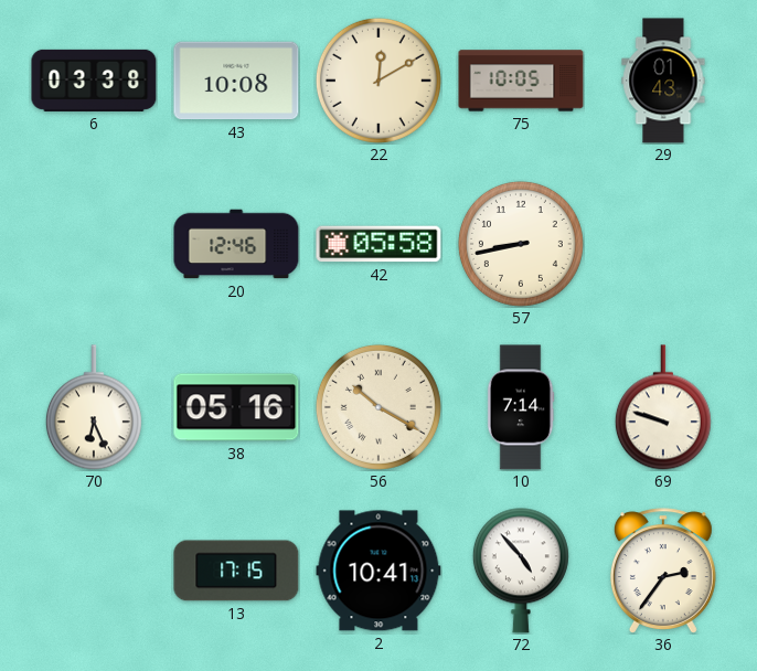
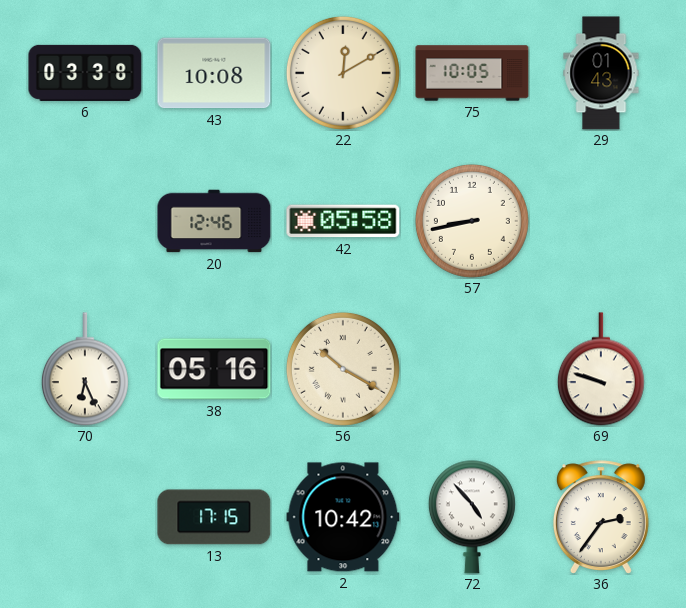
10: 7:14 -> none
2: 10:41 -> 10:42
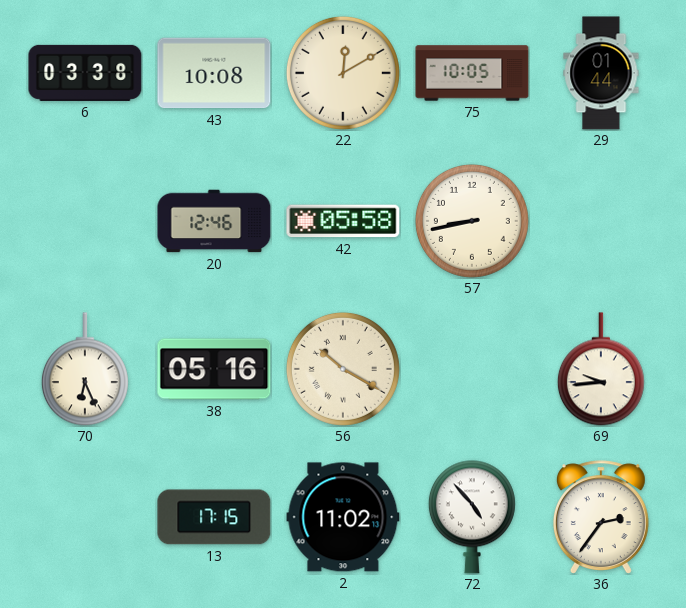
29: 01:43 -> 01:44
69: 9:48 -> 9:44
2: 10:42 -> 11:02
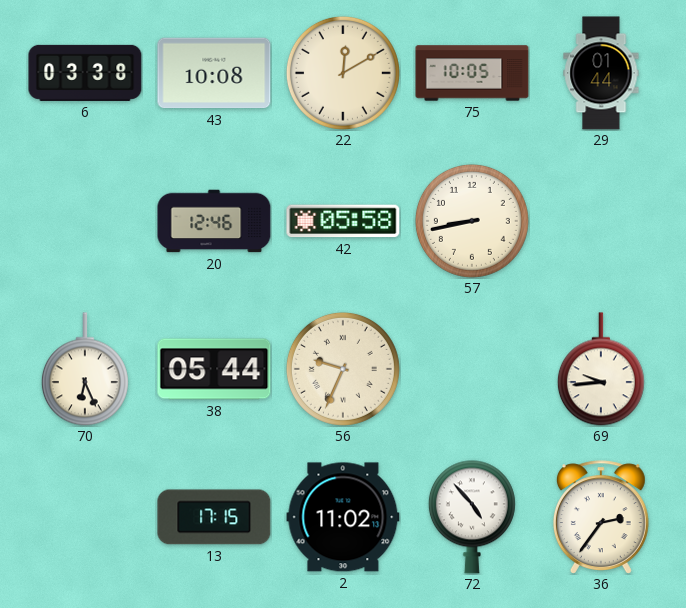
38: 05:16 -> 05:44
56: 10:20 -> 9:34
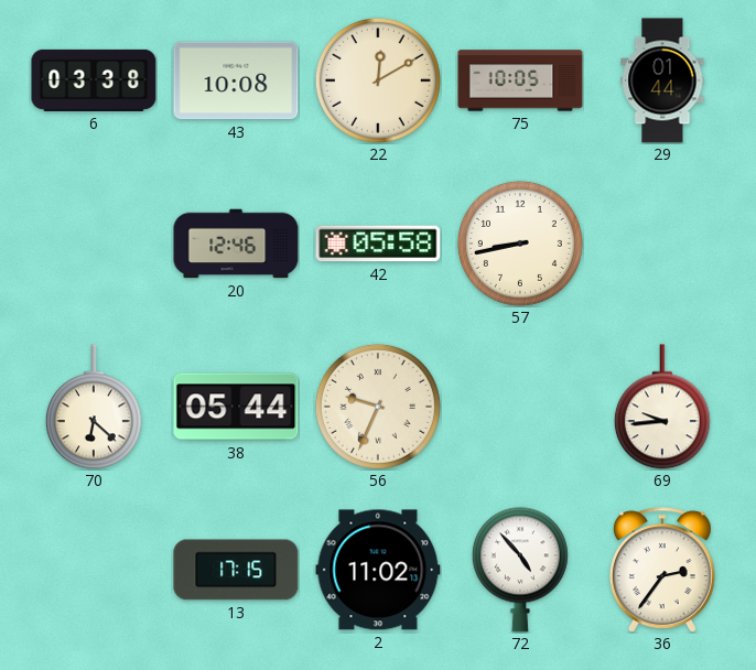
70: 6:26 -> 6:22
